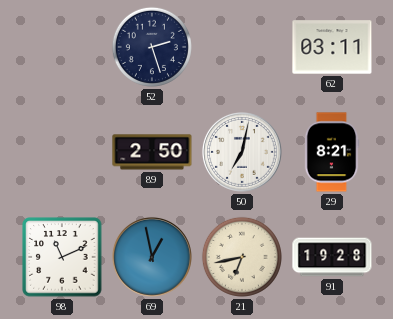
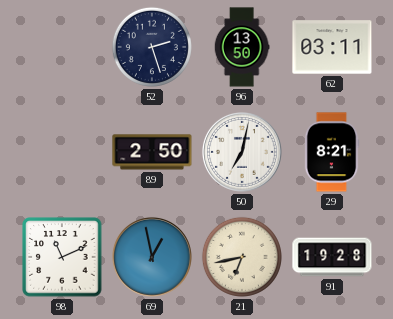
96: none -> 13:50
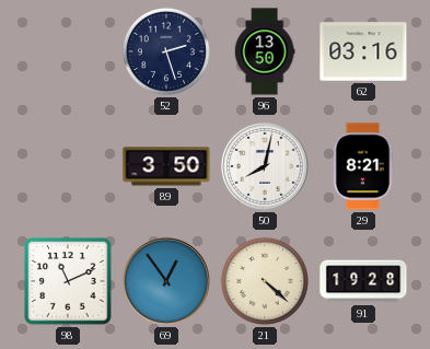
62: 03:11 -> 03:16
89: 2:50 -> 3:50
50: 7:02 -> 8:02
69: 12:58 -> 12:54
21: 6:43 -> 4:22
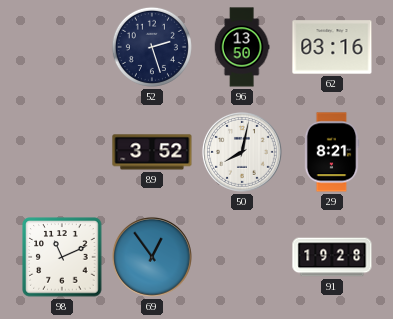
89: 3:50 -> 3:52
21: 4:22 -> none
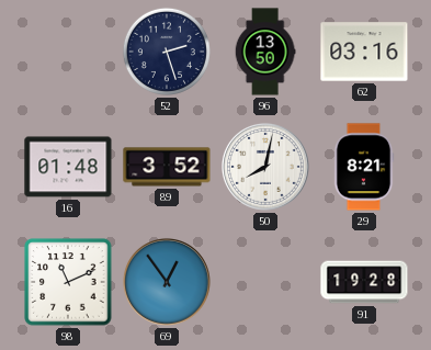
16: none -> 01:48
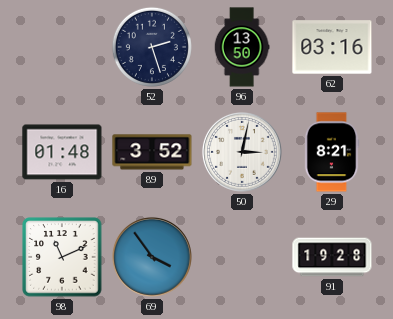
50: 8:02 -> 3:02
69: 12:54 -> 3:54
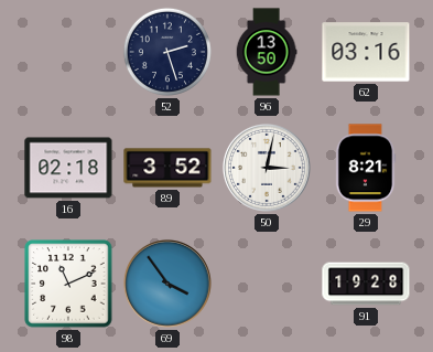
16: 01:48 -> 02:18
